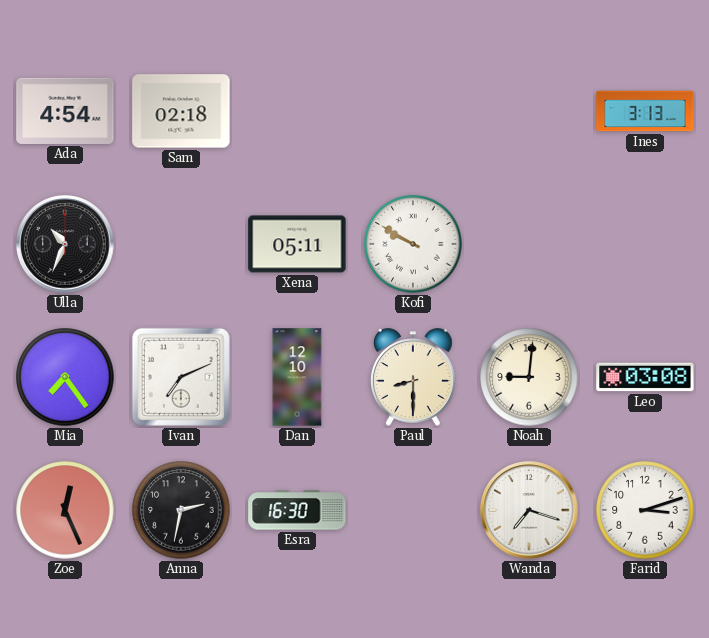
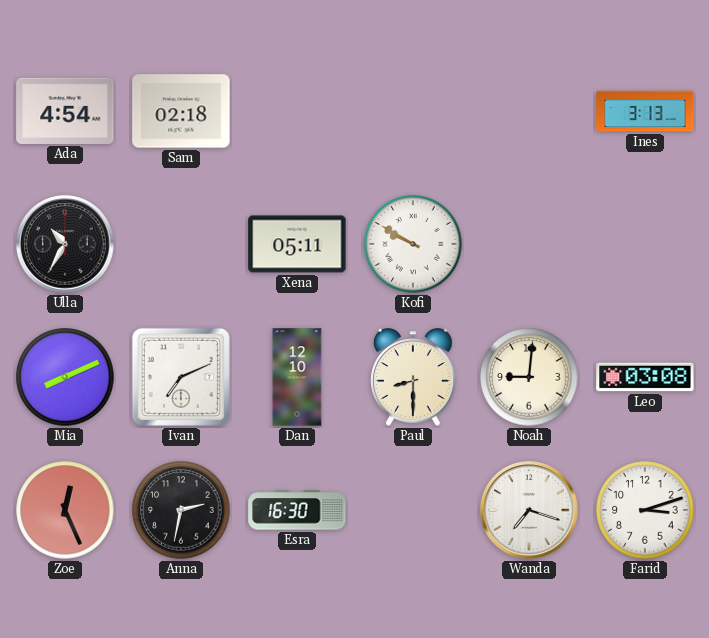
Ulla: 10:34 -> 10:35
Mia: 7:24 -> 8:11
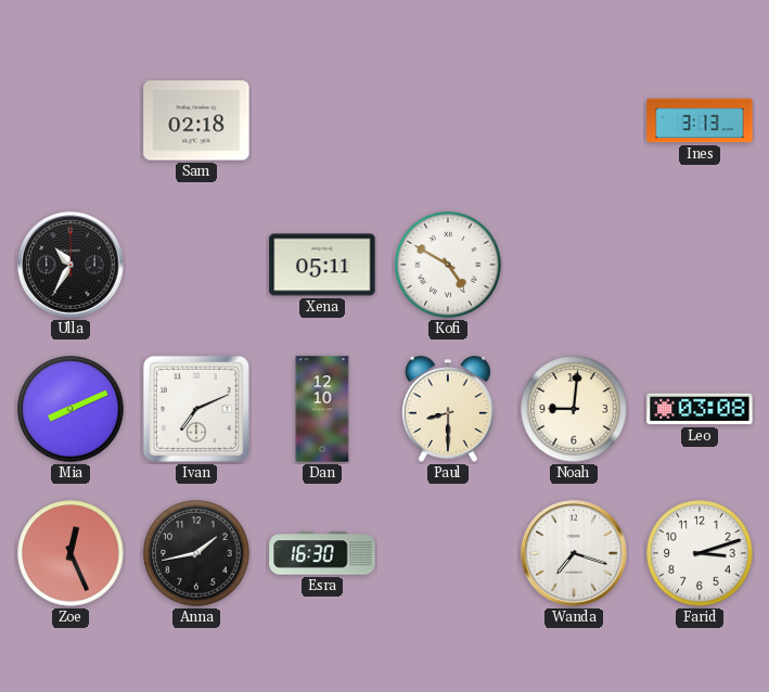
Ada: 4:54 -> none
Kofi: 9:50 -> 4:50
Anna: 2:32 -> 1:43
